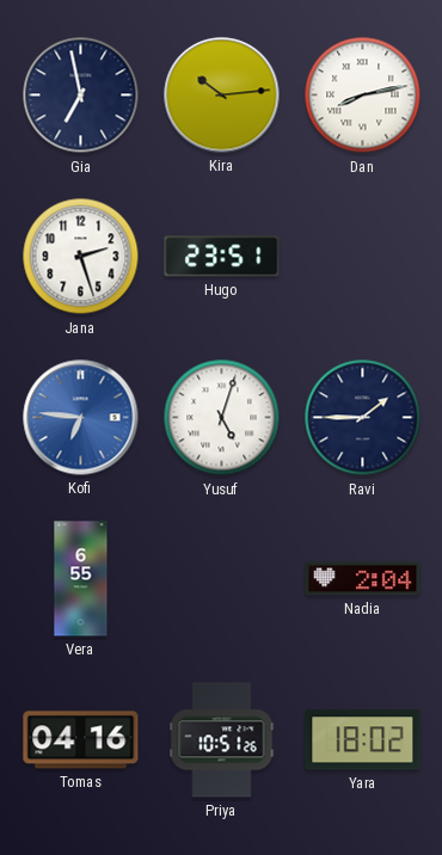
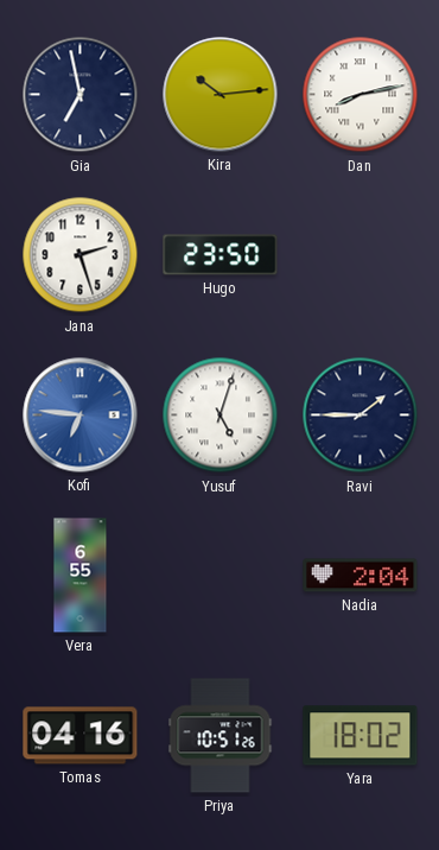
Hugo: 23:51 -> 23:50
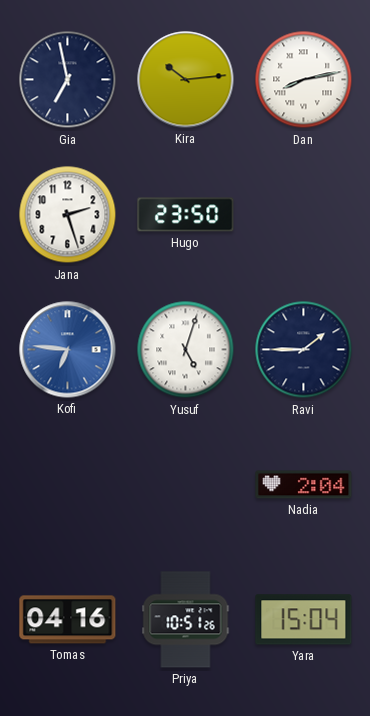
Vera: 6:55 -> none
Yara: 18:02 -> 15:04
